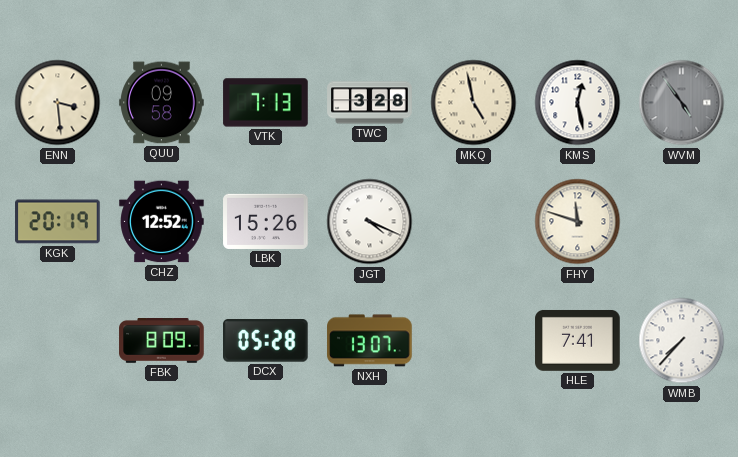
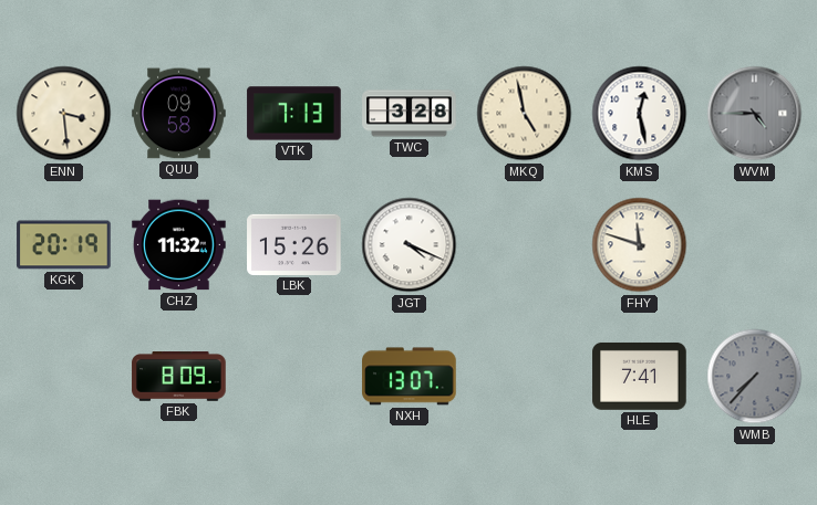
WVM: 4:54 -> 4:45
CHZ: 12:52 -> 11:32
DCX: 05:28 -> none
WMB dial: white -> grey
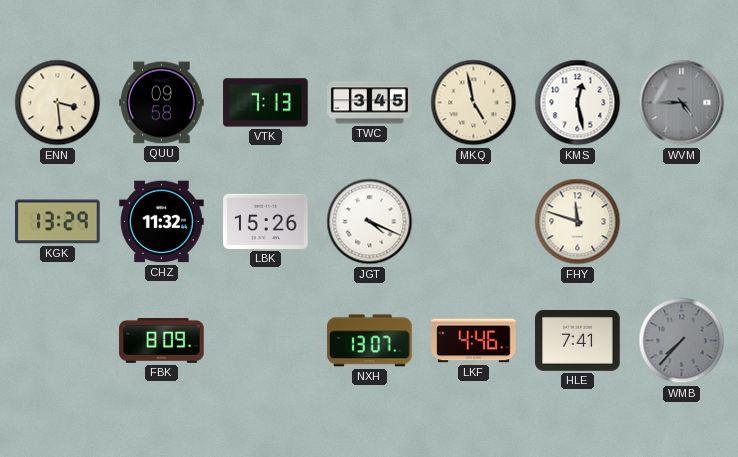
TWC: 3:28 -> 3:45
KGK: 20:19 -> 13:29
LKF: none -> 4:46
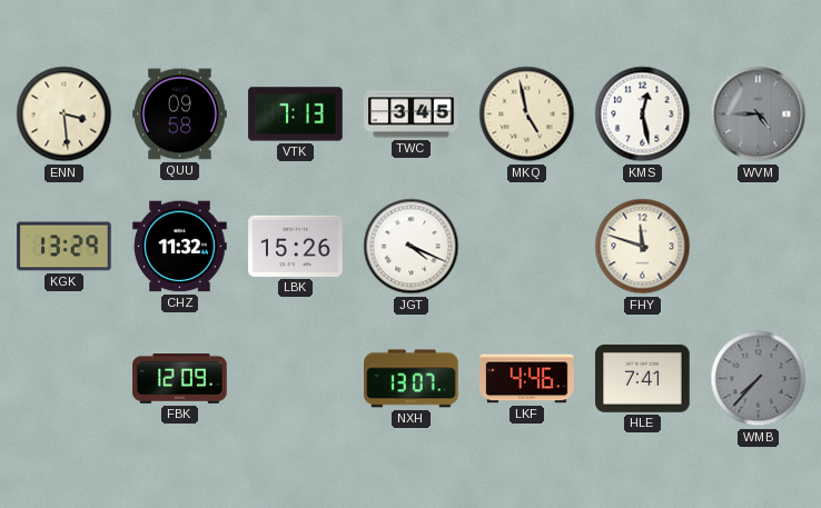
FBK: 8:09 -> 12:09
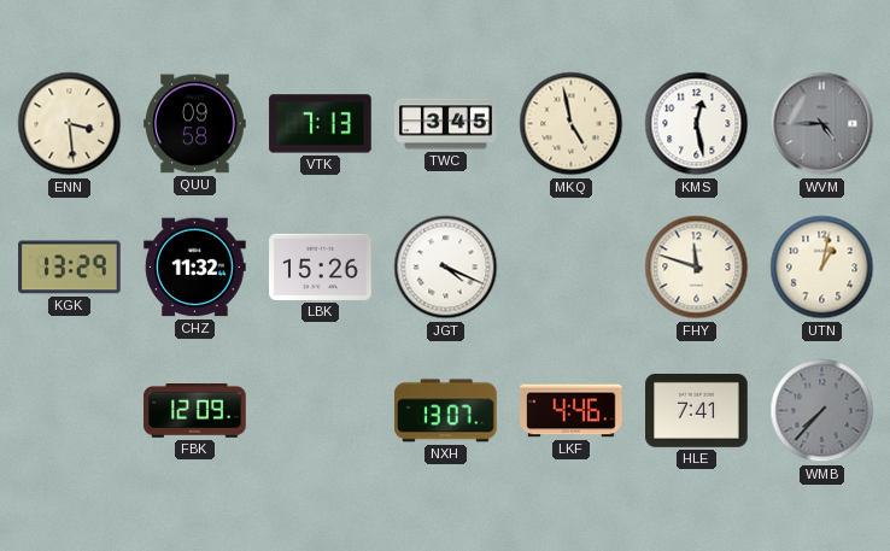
UTN: none -> 1:02
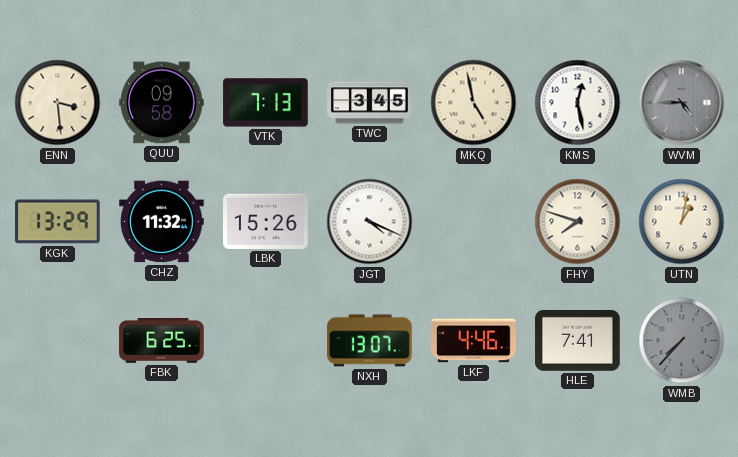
FHY: 11:48 -> 7:48
FBK: 12:09 -> 6:25
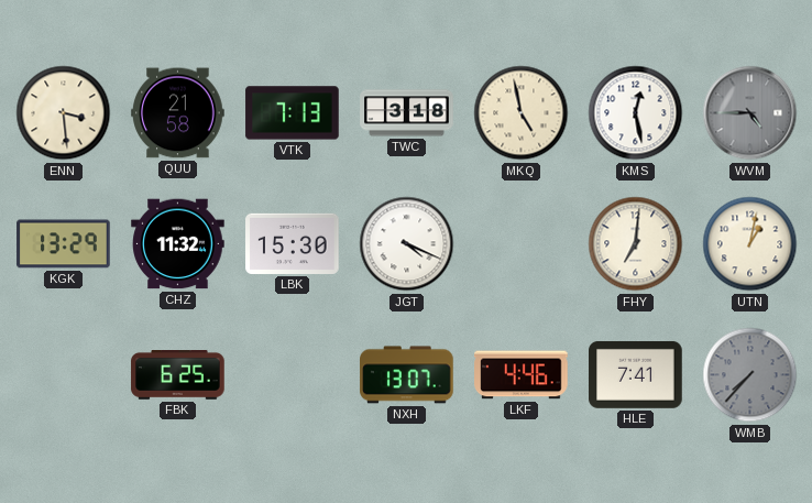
QUU: 09:58 -> 21:58
TWC: 3:45 -> 3:18
LBK: 15:26 -> 15:30
FHY: 7:48 -> 7:01
